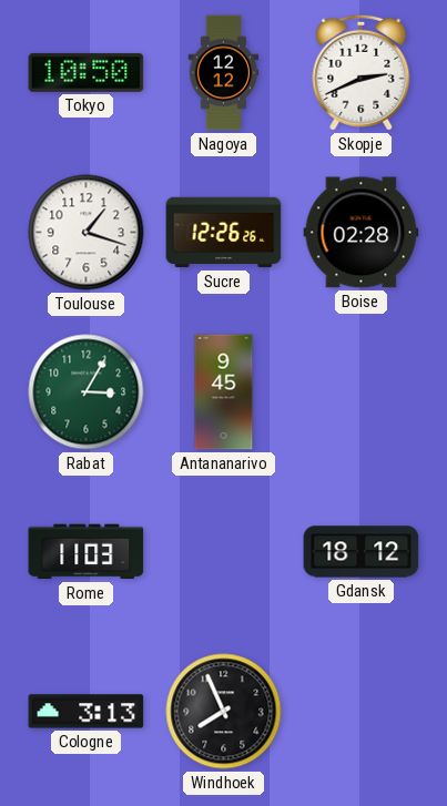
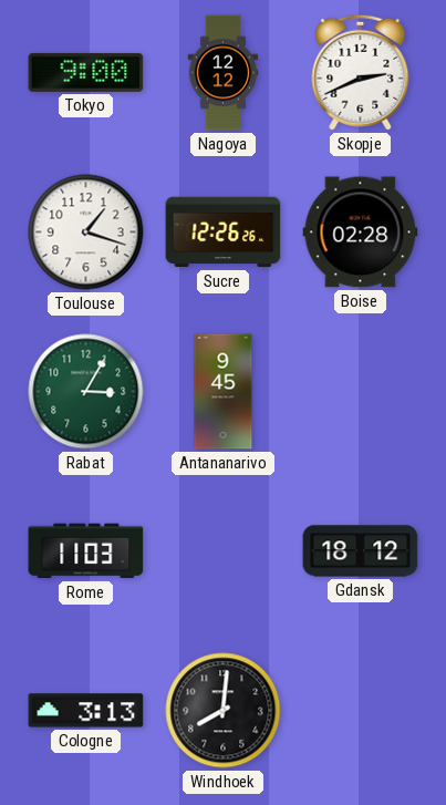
Tokyo: 10:50 -> 9:00
Windhoek: 7:56 -> 8:01
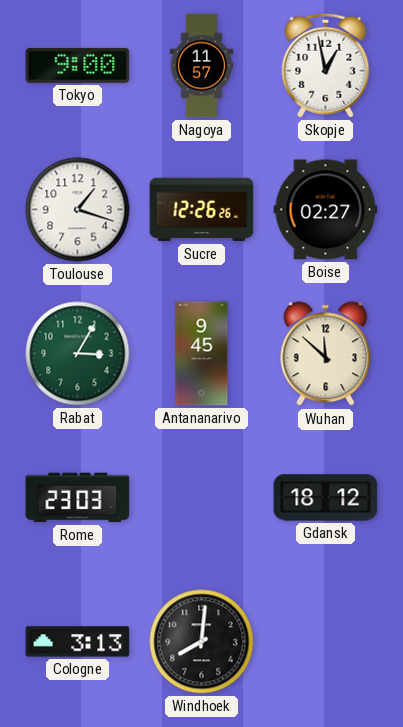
Nagoya: 12:12 -> 11:57
Skopje: 2:41 -> 12:58
Boise: 02:28 -> 02:27
Wuhan: none -> 11:52
Rome: 11:03 -> 23:03
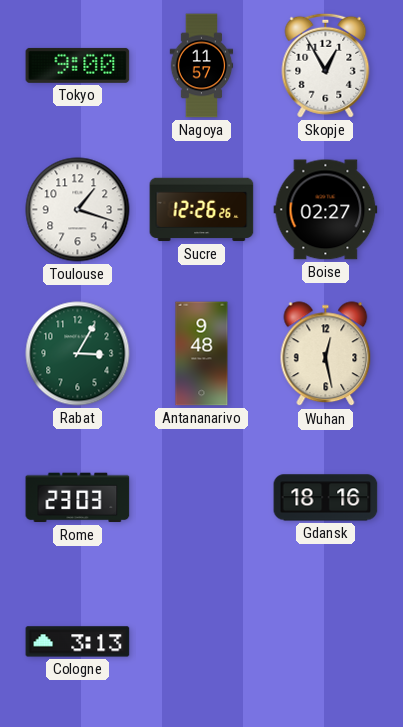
Skopje: 12:58 -> 12:55
Antananarivo: 9:45 -> 9:48
Wuhan: 11:52 -> 12:28
Gdansk: 18:12 -> 18:16
Windhoek: 8:01 -> none
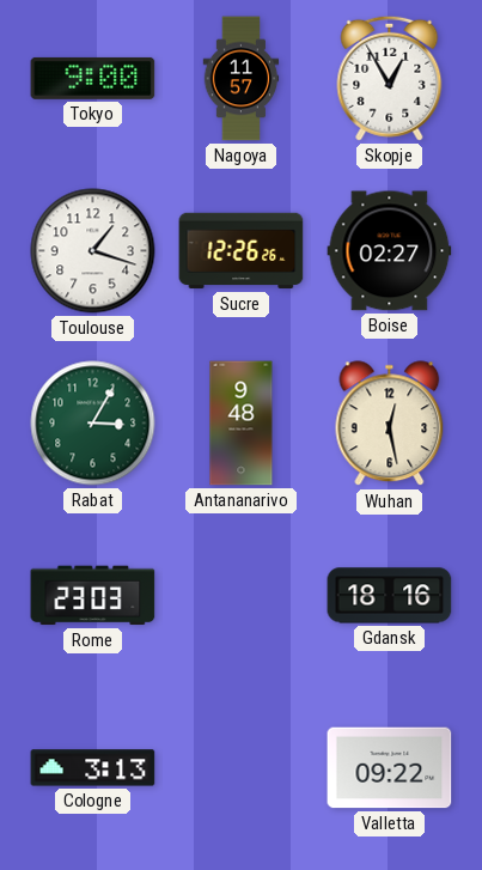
Valletta: none -> 09:22
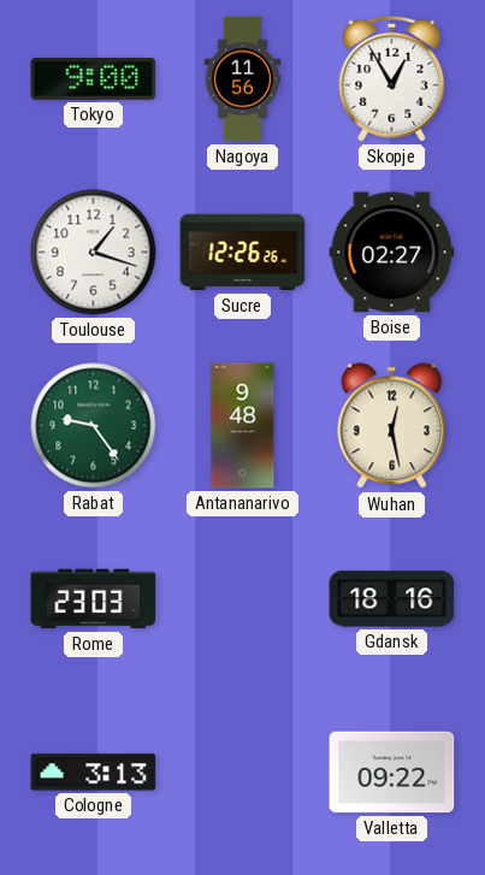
Nagoya: 11:57 -> 11:56
Rabat: 3:05 -> 9:24
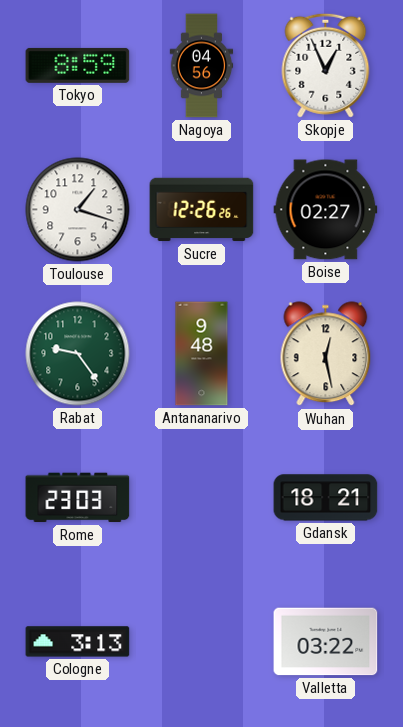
Tokyo: 9:00 -> 8:59
Nagoya: 11:56 -> 04:56
Skopje: 12:55 -> 12:56
Gdansk: 18:16 -> 18:21
Valletta: 09:22 -> 03:22
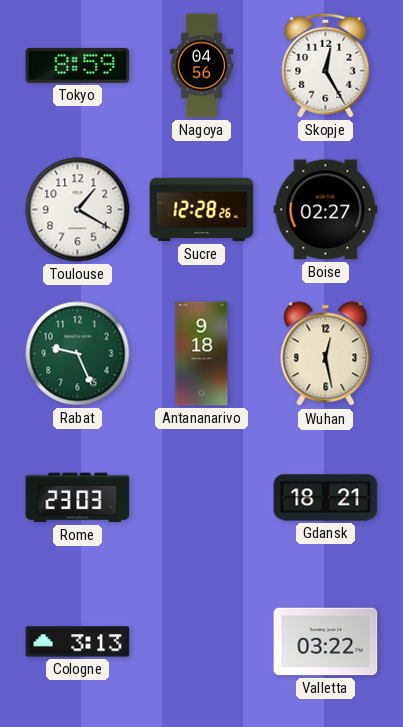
Skopje: 12:56 -> 12:25
Toulouse: 1:18 -> 1:20
Sucre: 12:26 -> 12:28
Rabat: 9:24 -> 9:26
Antananarivo: 9:48 -> 9:18
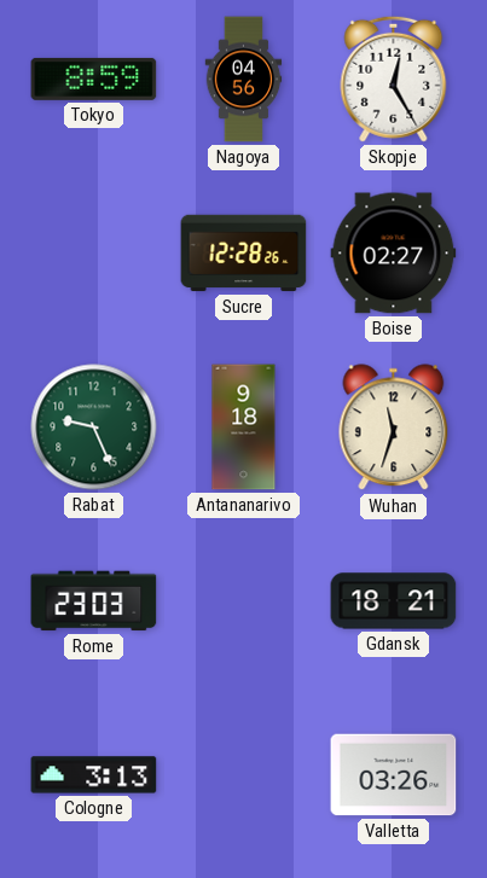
Toulouse: 1:20 -> none
Wuhan: 12:28 -> 11:33
Valletta: 03:22 -> 03:26
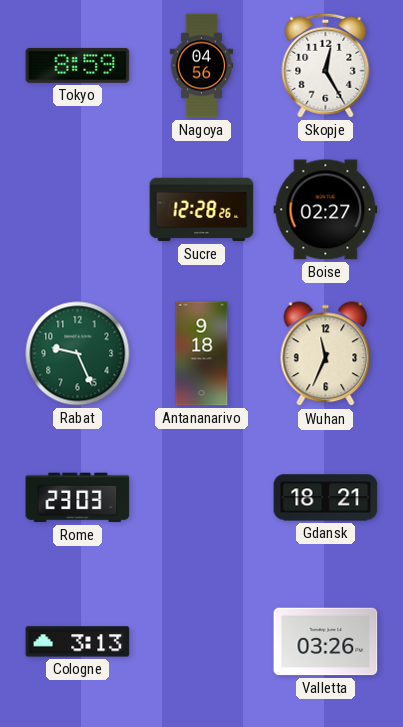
Wuhan: 11:33 -> 11:34
